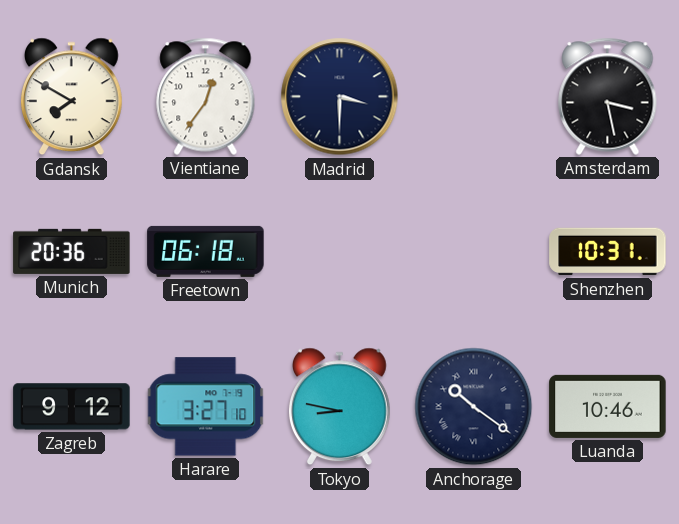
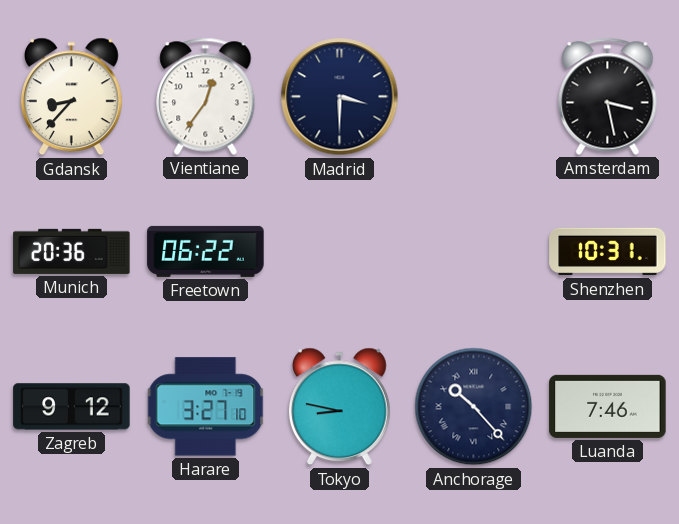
Gdansk: 7:50 -> 8:37
Freetown: 06:18 -> 06:22
Anchorage: 10:21 -> 10:23
Luanda: 10:46 -> 7:46
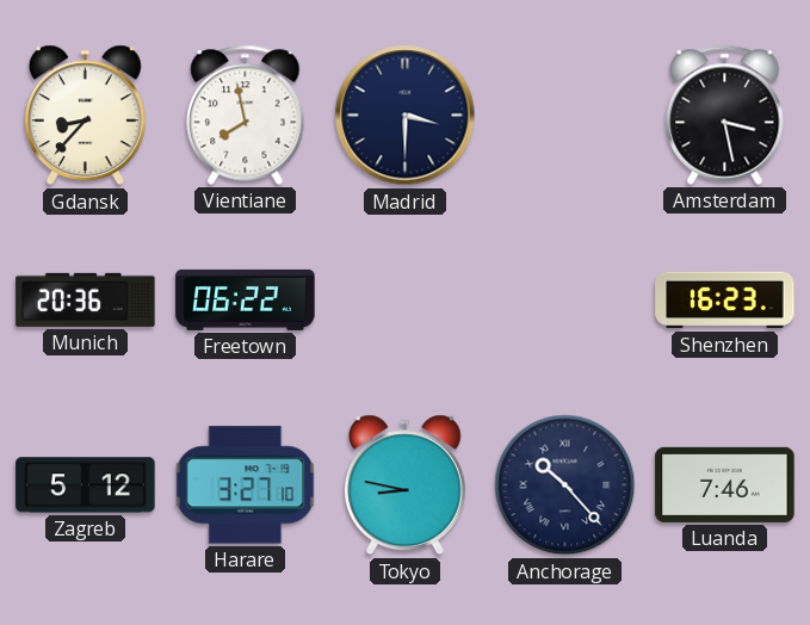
Vientiane: 12:36 -> 7:58
Shenzhen: 10:31 -> 16:23
Zagreb: 9:12 -> 5:12
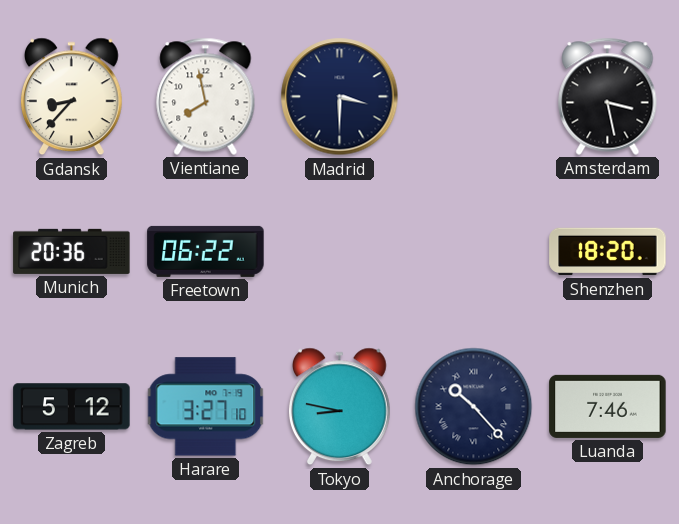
Shenzhen: 16:23 -> 18:20
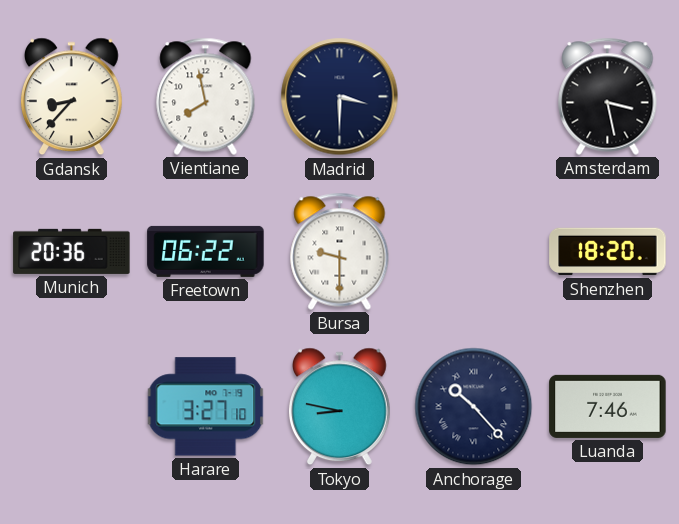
Bursa: none -> 9:30
Zagreb: 5:12 -> none
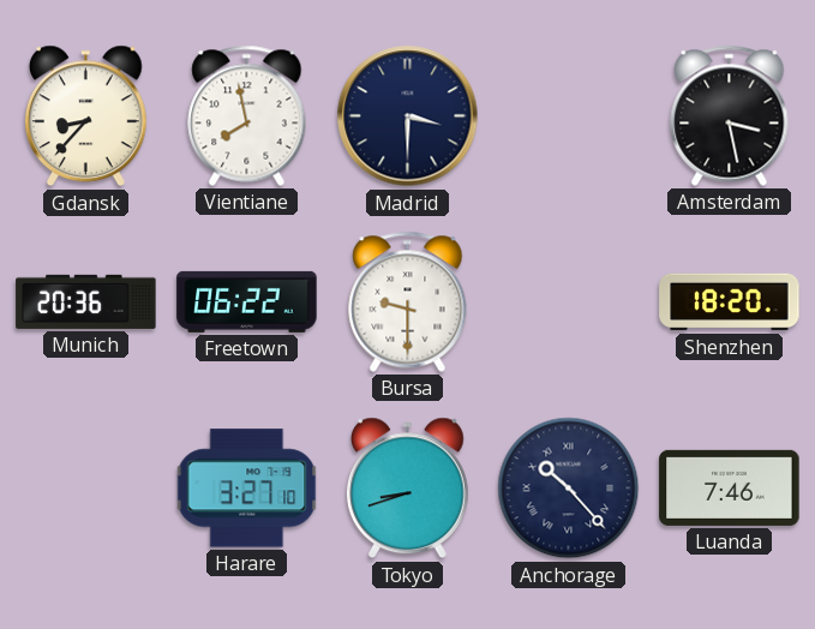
Tokyo: 8:47 -> 8:42
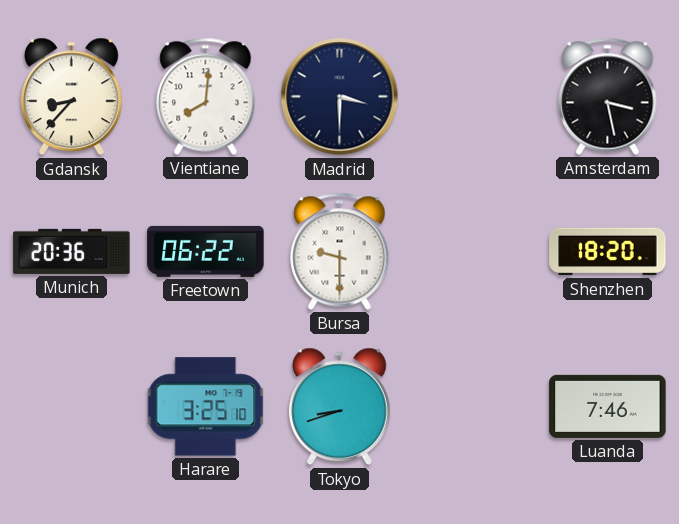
Vientiane: 7:58 -> 8:01
Harare: 3:27 -> 3:25
Anchorage: 10:23 -> none
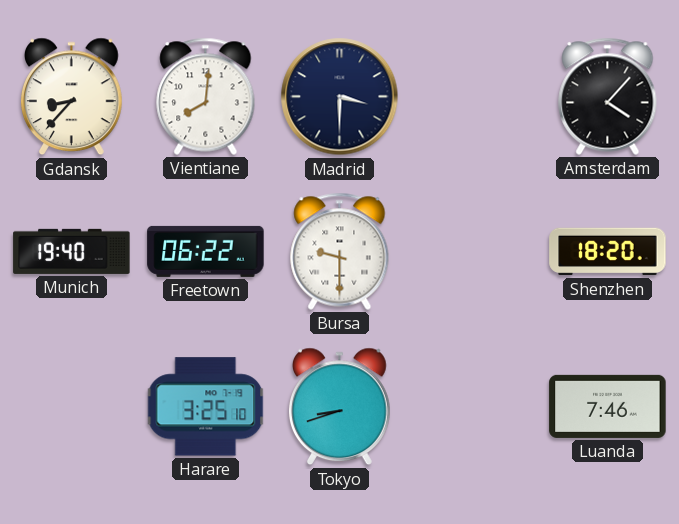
Amsterdam: 3:28 -> 4:07
Munich: 20:36 -> 19:40
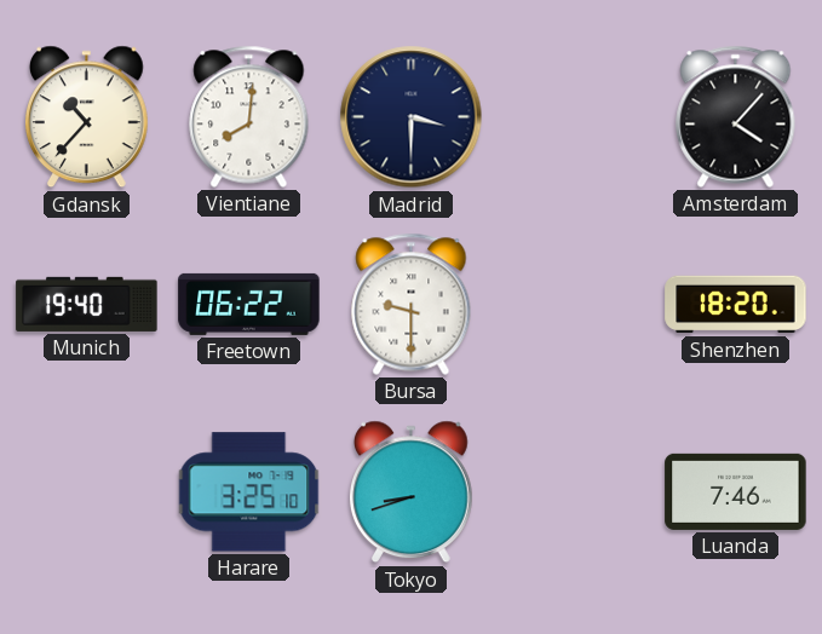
Gdansk: 8:37 -> 10:37
